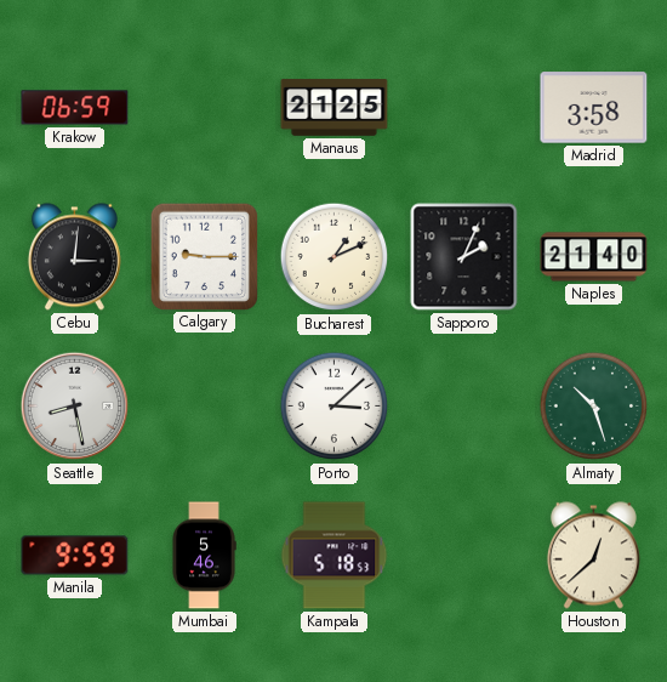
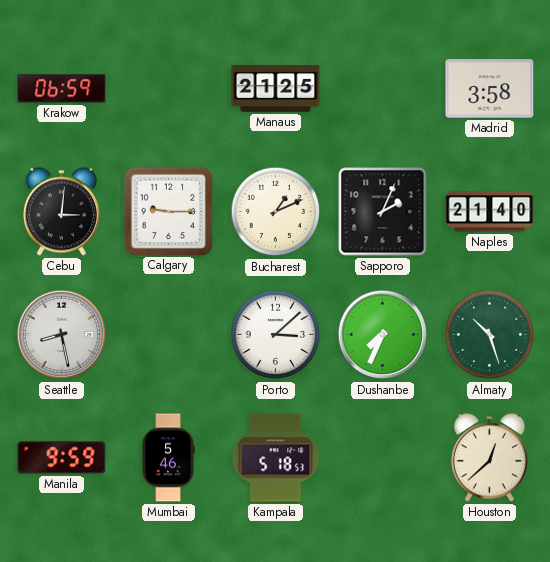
Dushanbe: none -> 7:34
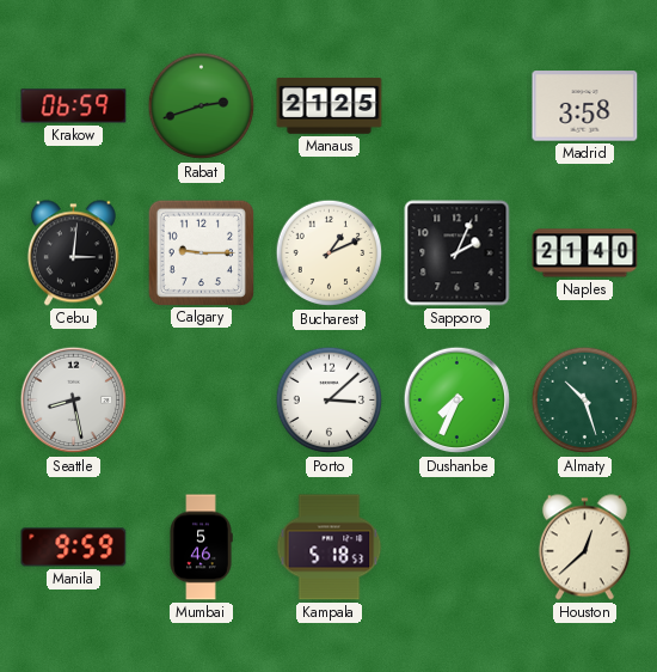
Rabat: none -> 2:42
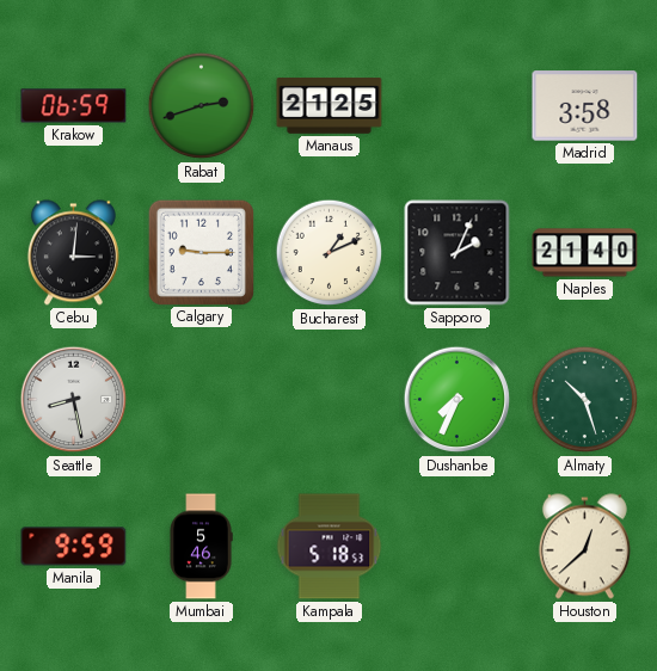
Porto: 3:08 -> none
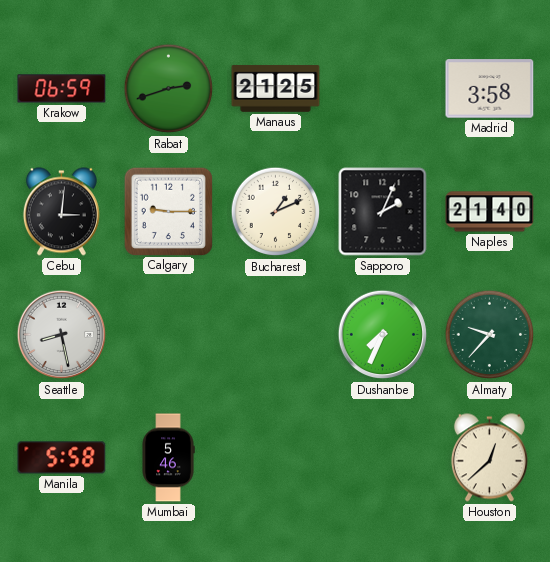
Almaty: 10:27 -> 9:37
Manila: 9:59 -> 5:58
Kampala: 5:18 -> none
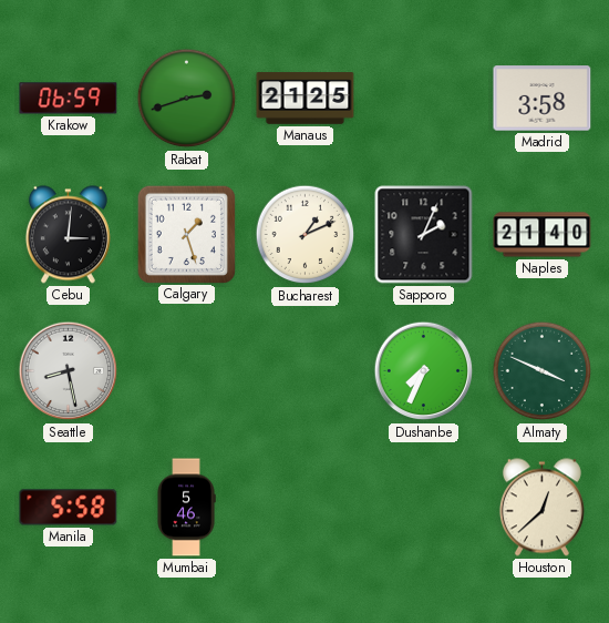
Calgary: 9:15 -> 1:27
Almaty: 9:37 -> 3:49
